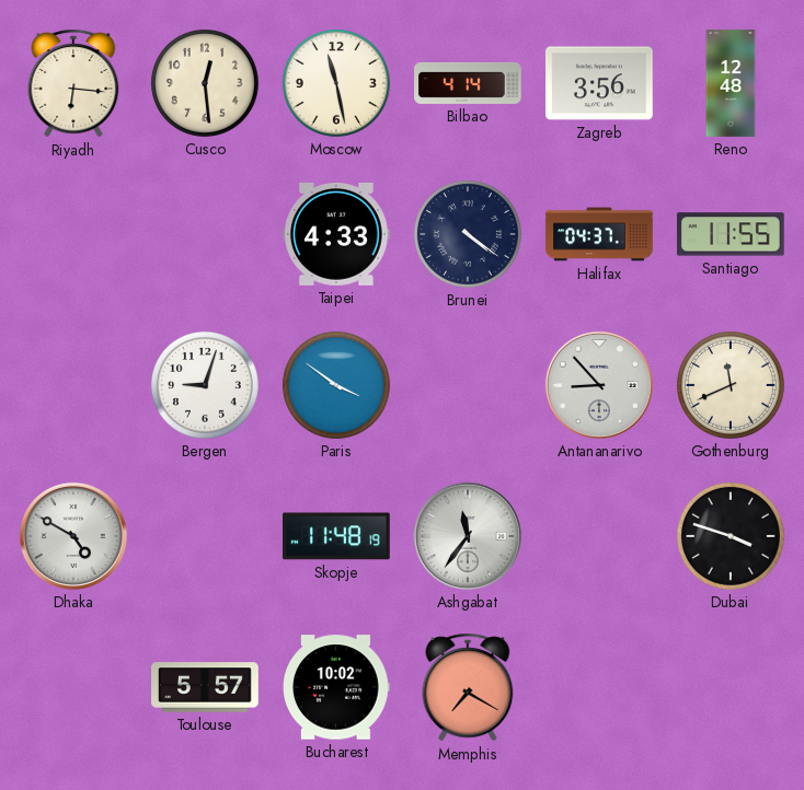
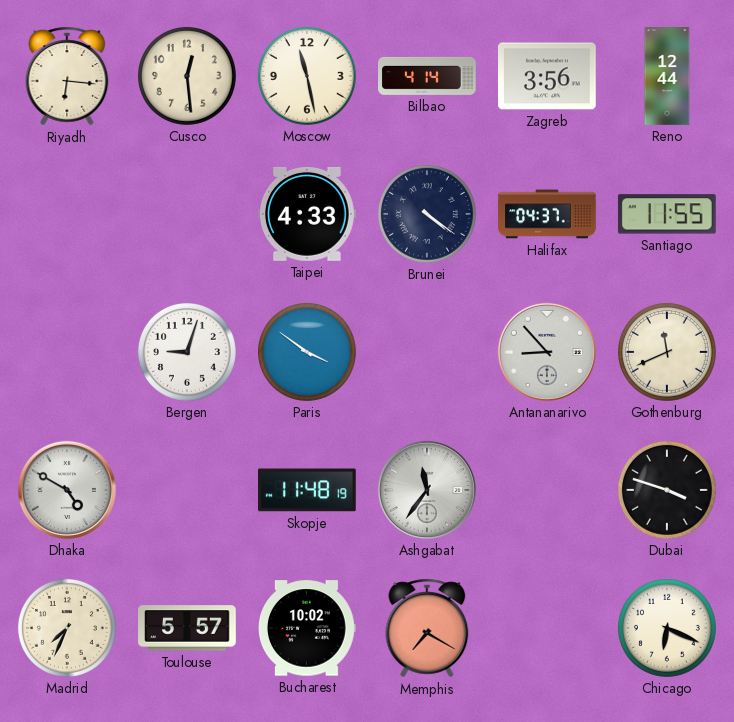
Reno: 12:48 -> 12:44
Madrid: none -> 7:34
Chicago: none -> 6:19
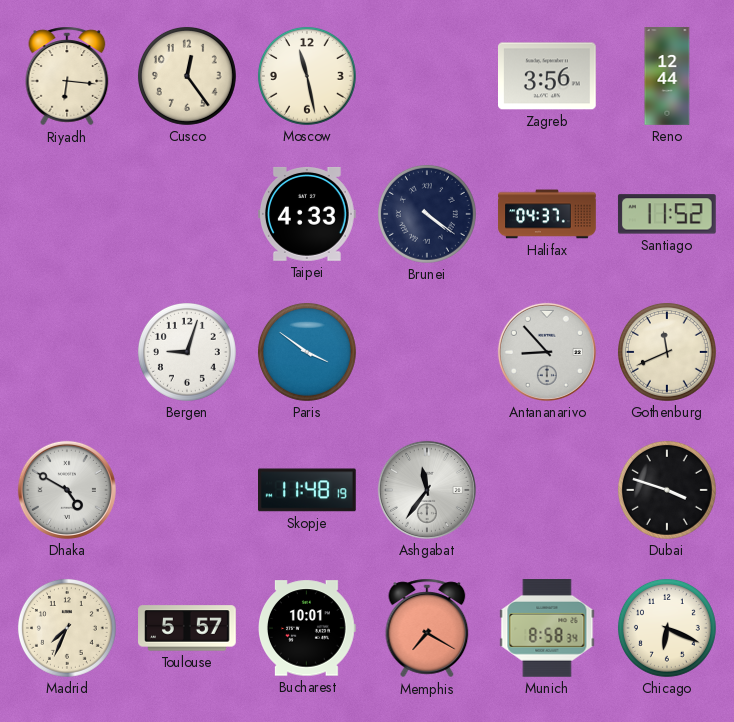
Cusco: 12:29 -> 12:24
Bilbao: 4:14 -> none
Santiago: 11:55 -> 11:52
Bucharest: 10:02 -> 10:01
Munich: none -> 8:58
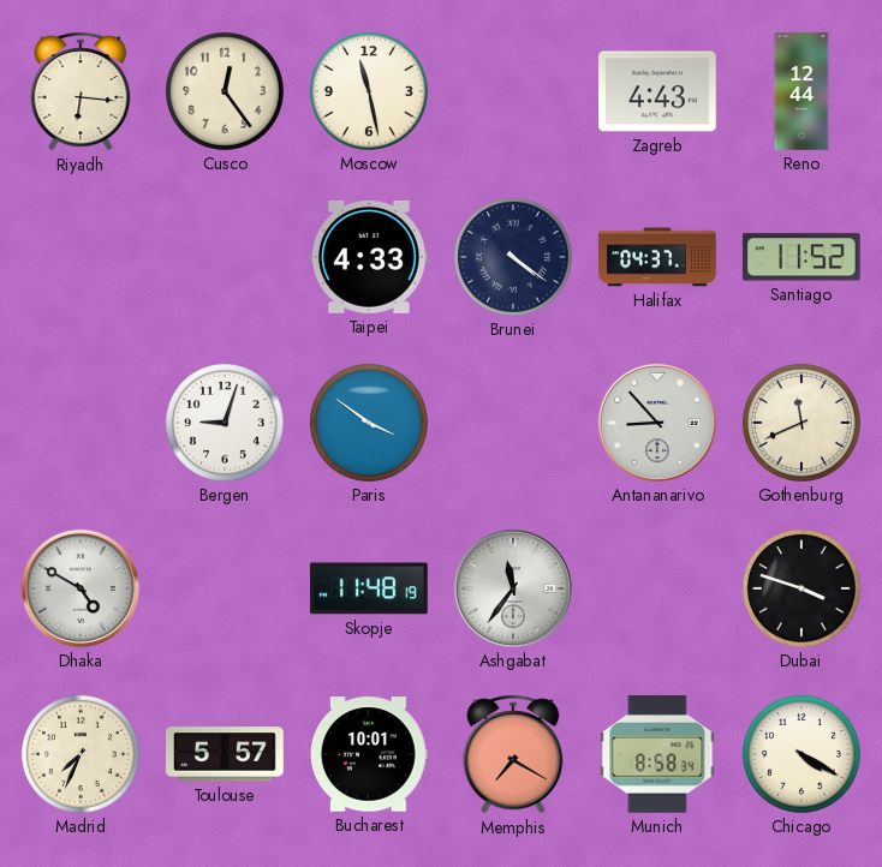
Zagreb: 3:56 -> 4:43
Chicago: 6:19 -> 4:20
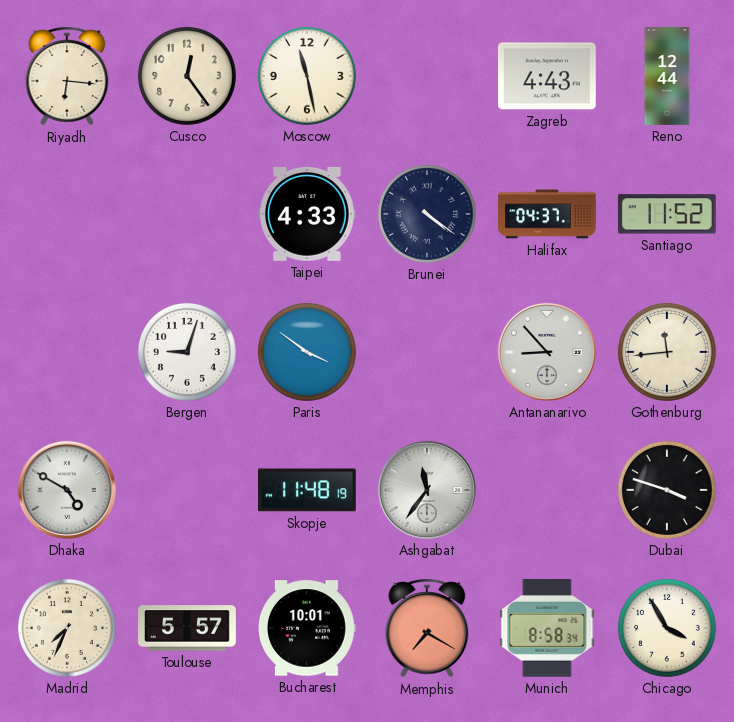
Gothenburg: 11:41 -> 11:44
Chicago: 4:20 -> 3:55
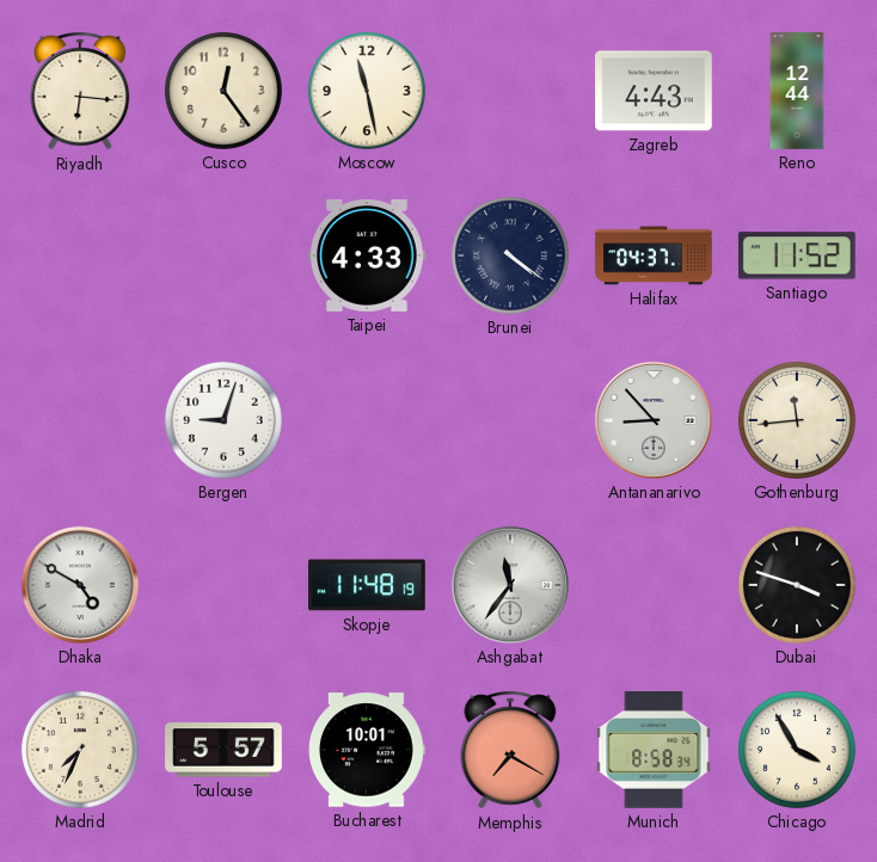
Paris: 3:51 -> none
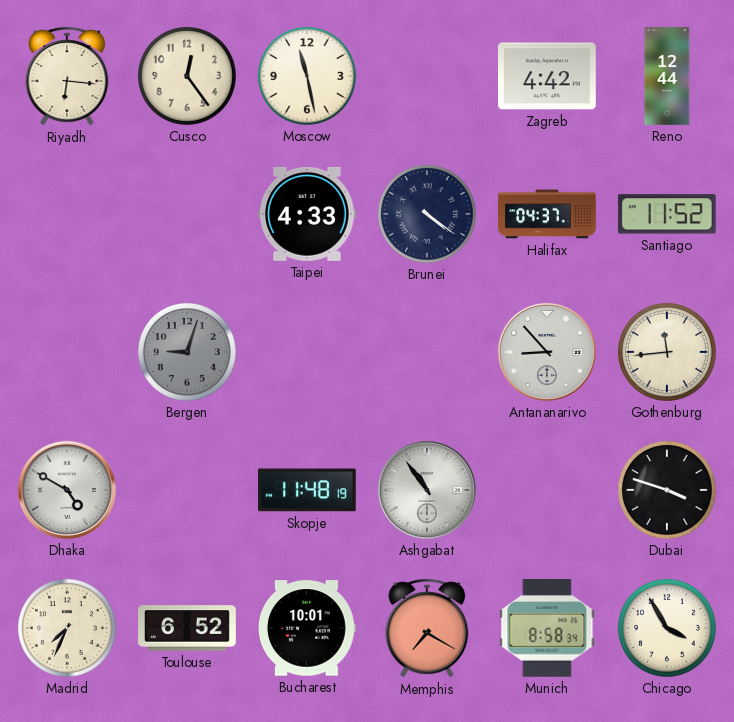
Zagreb: 4:43 -> 4:42
Bergen dial: white -> grey
Ashgabat: 11:36 -> 10:54
Toulouse: 5:57 -> 6:52
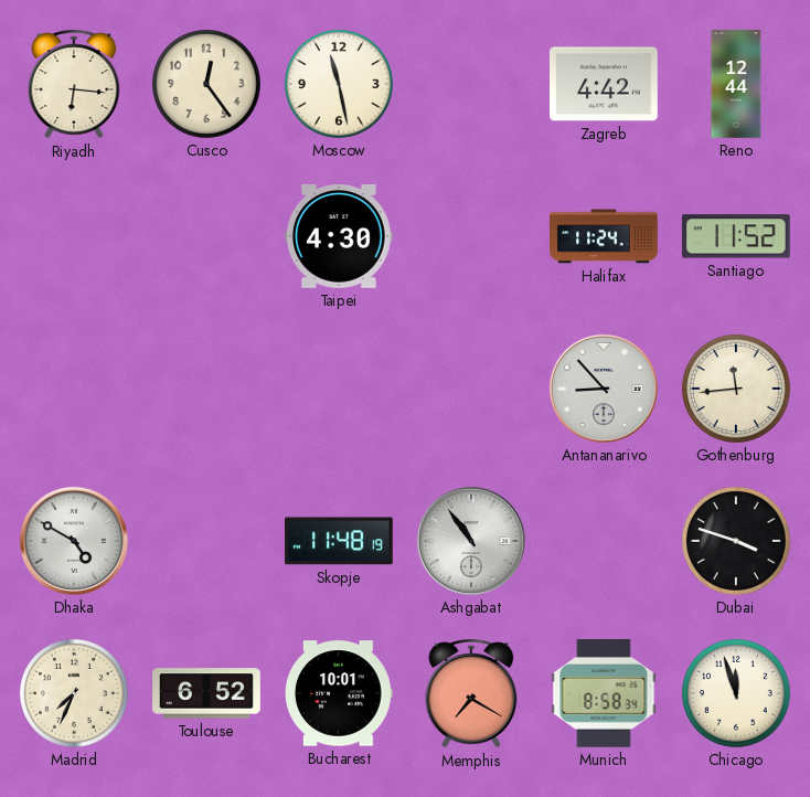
Taipei: 4:33 -> 4:30
Brunei: 4:21 -> none
Halifax: 04:37 -> 11:24
Bergen: 9:03 -> none
Chicago: 3:55 -> 11:57
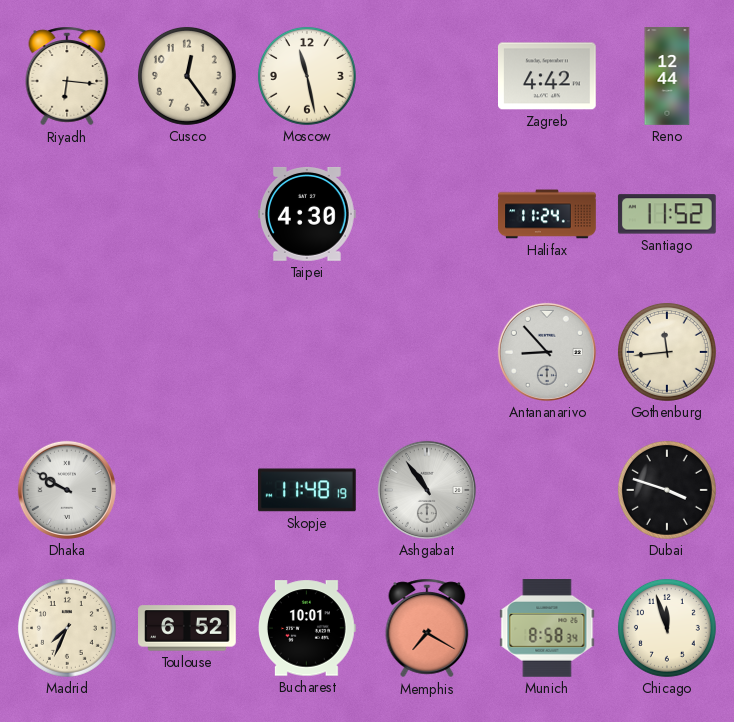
Dhaka: 4:50 -> 9:50
